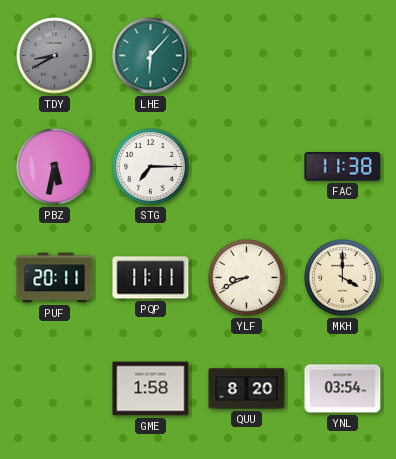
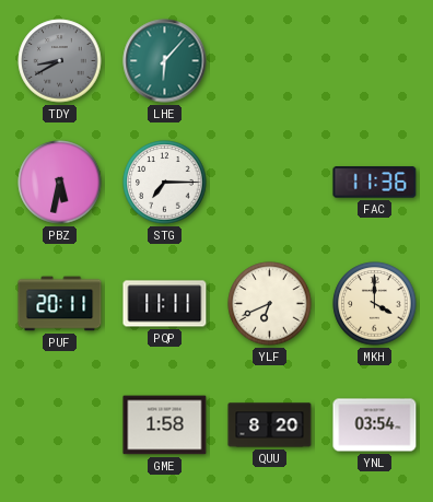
FAC: 11:38 -> 11:36
YLF: 8:41 -> 6:41
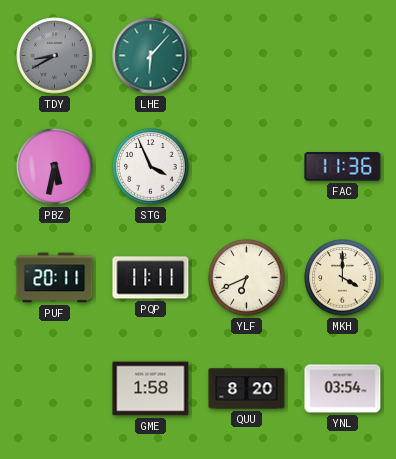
STG: 7:15 -> 3:56
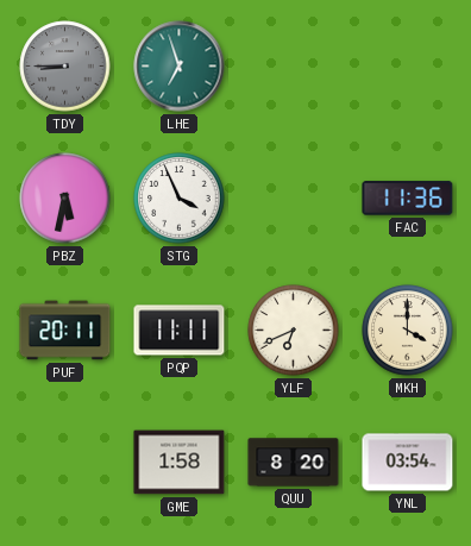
TDY: 8:40 -> 8:45
LHE: 6:07 -> 6:57
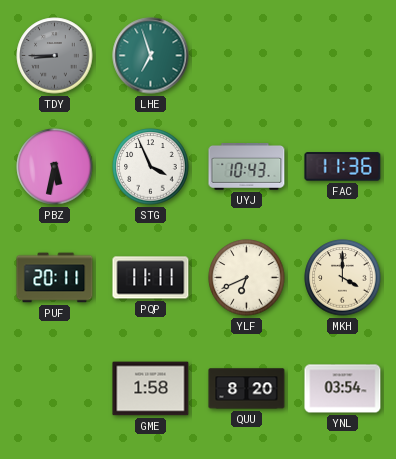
UYJ: none -> 10:43
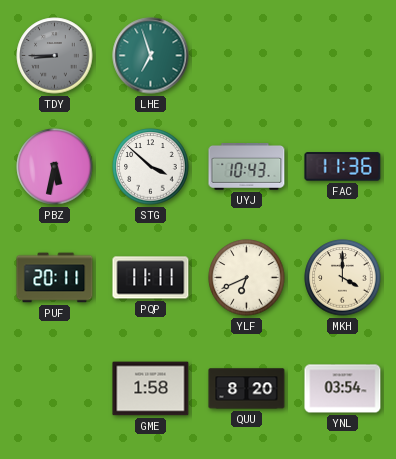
STG: 3:56 -> 3:52
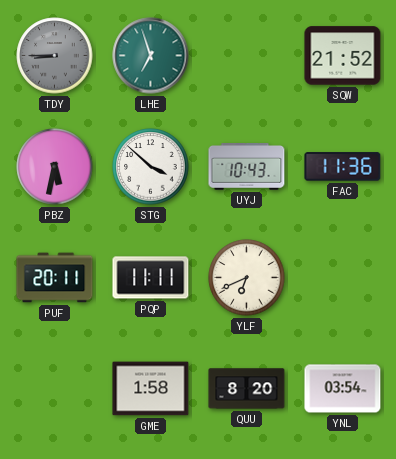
SQW: none -> 21:52
MKH: 4:00 -> none
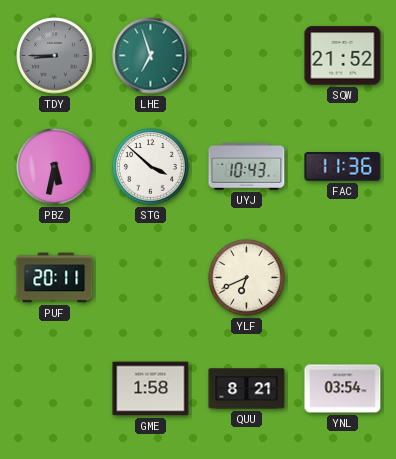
PQP: 11:11 -> none
QUU: 8:20 -> 8:21
